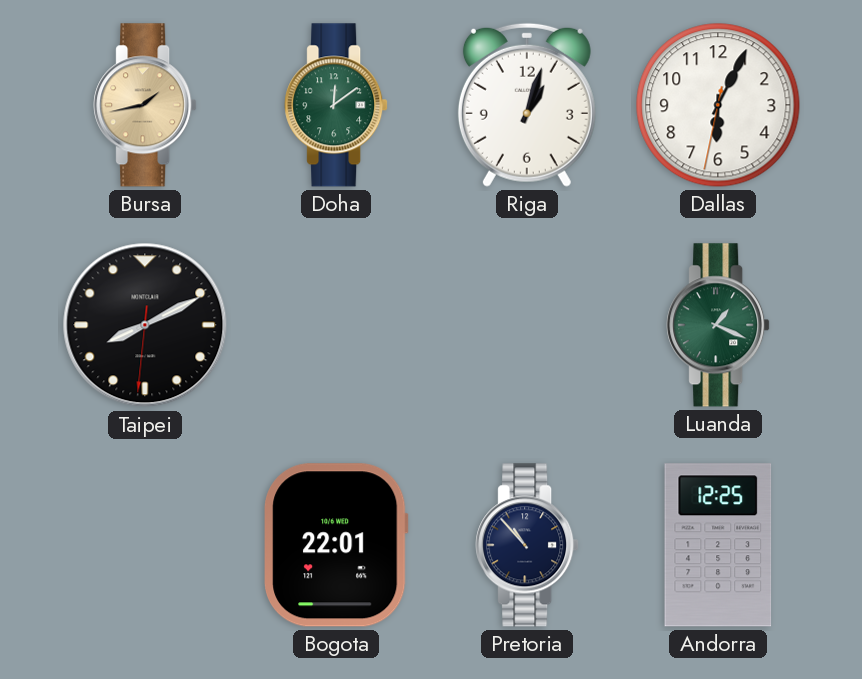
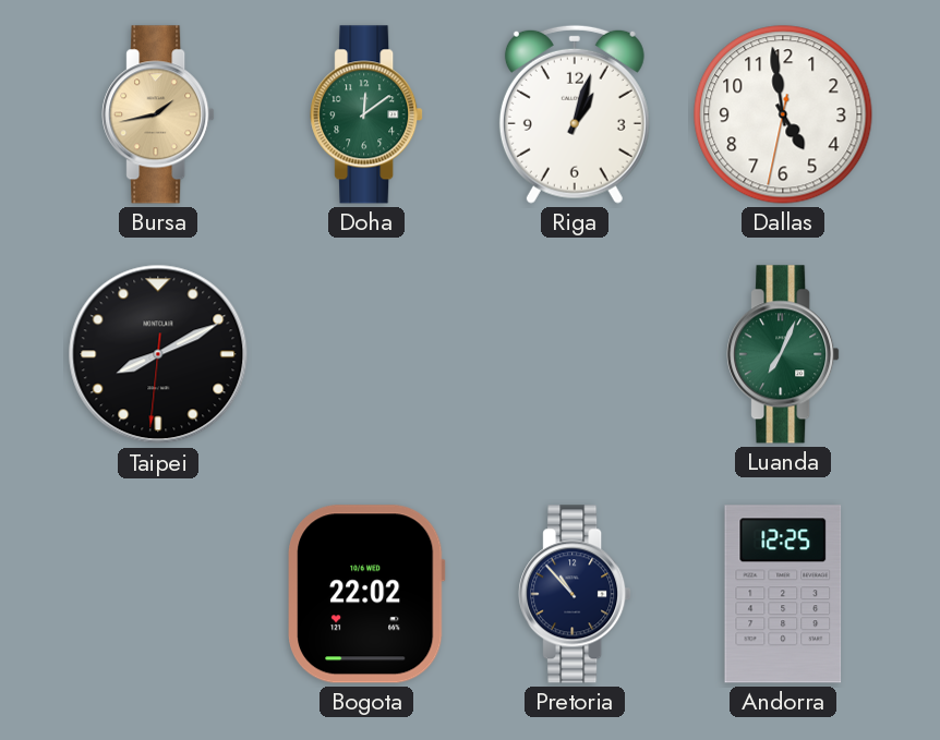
Dallas: 6:04 -> 4:58
Luanda: 1:19 -> 7:04
Bogota: 22:01 -> 22:02
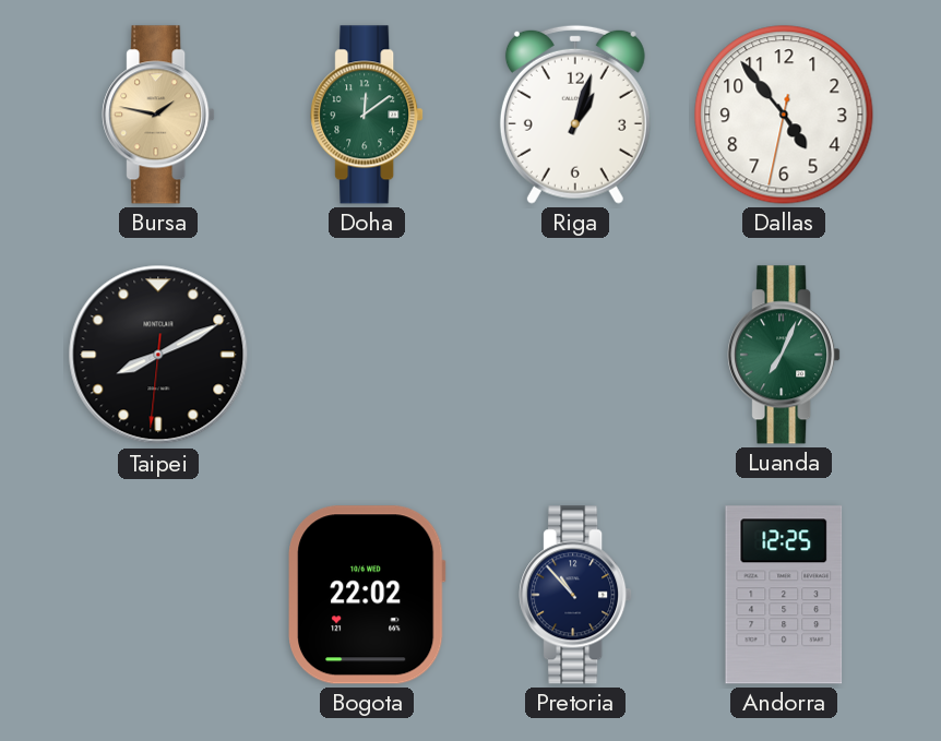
Bursa: 1:43 -> 1:47
Dallas: 4:58 -> 4:53
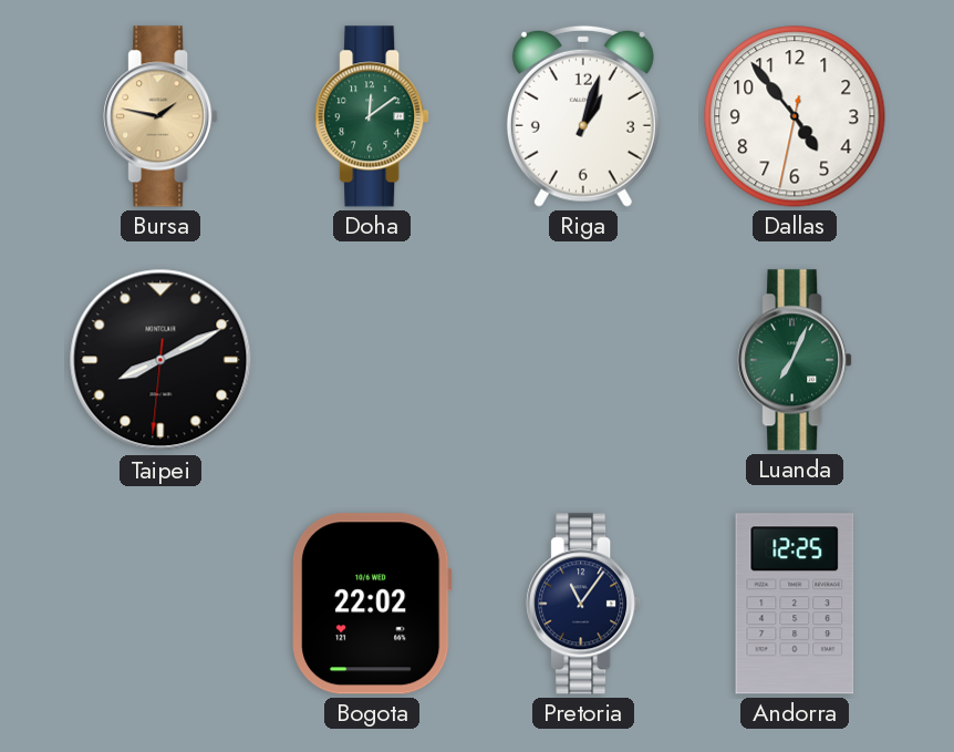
Pretoria: 10:53 -> 11:06
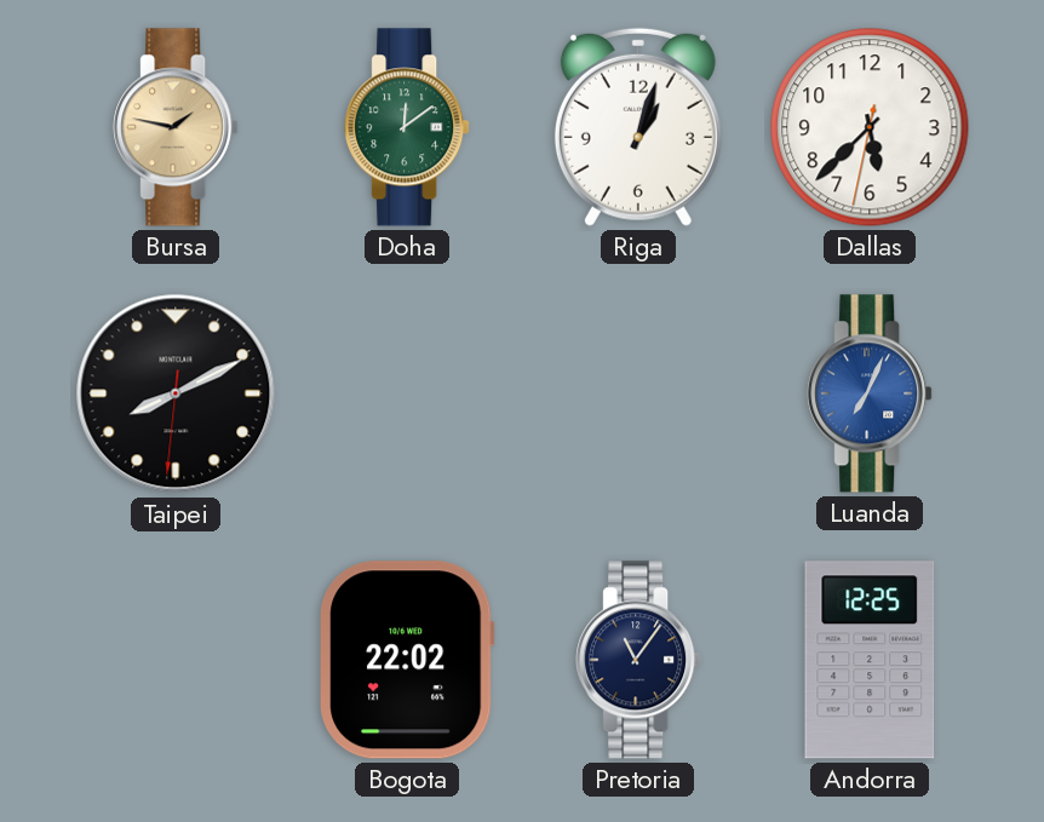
Dallas: 4:53 -> 5:37
Luanda dial: green -> blue
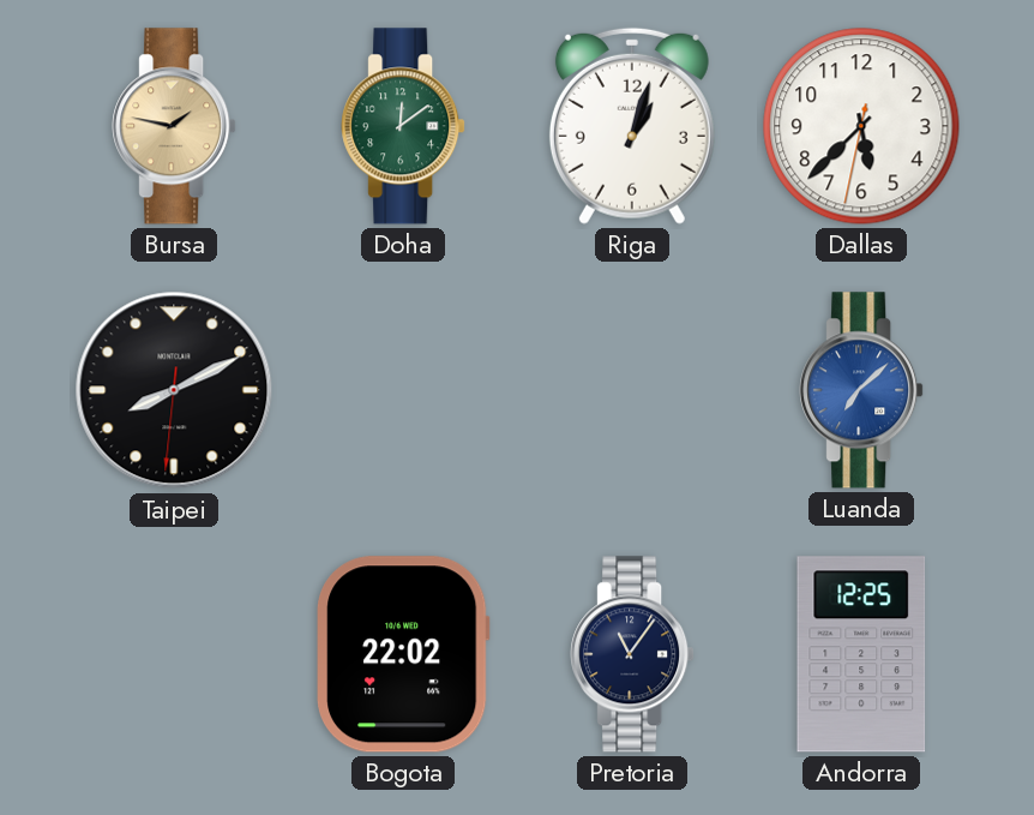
Luanda: 7:04 -> 7:08
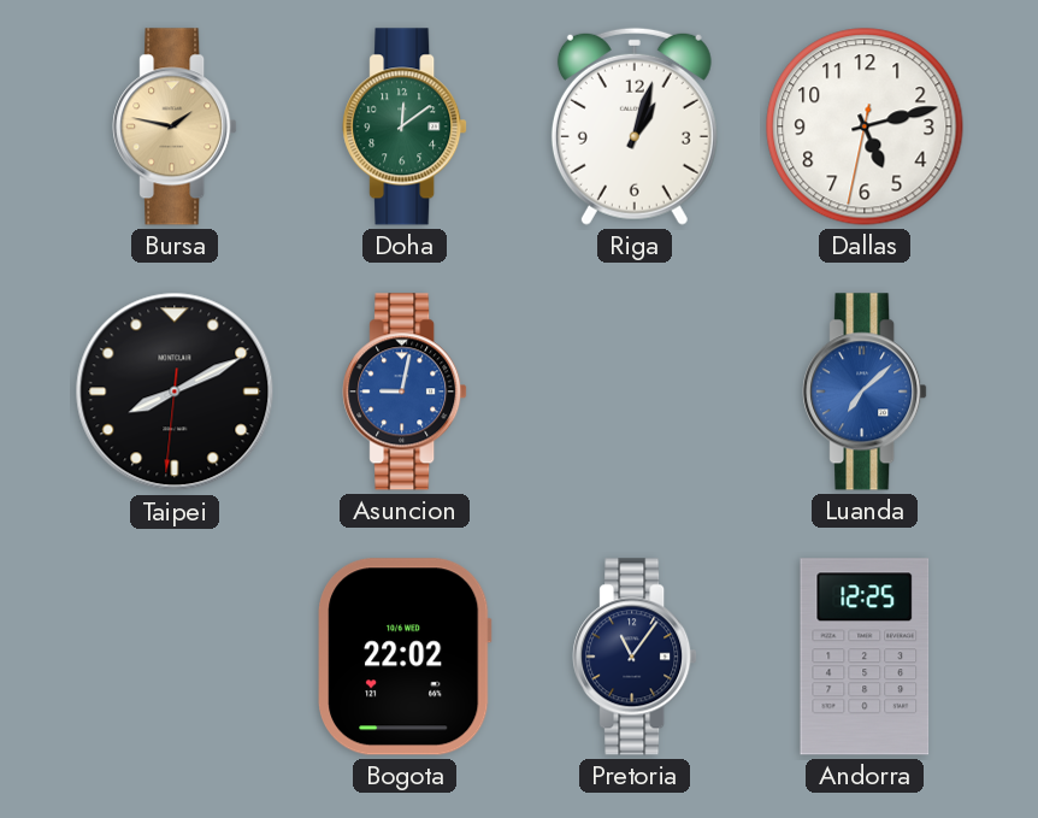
Dallas: 5:37 -> 5:12
Asuncion: none -> 9:02
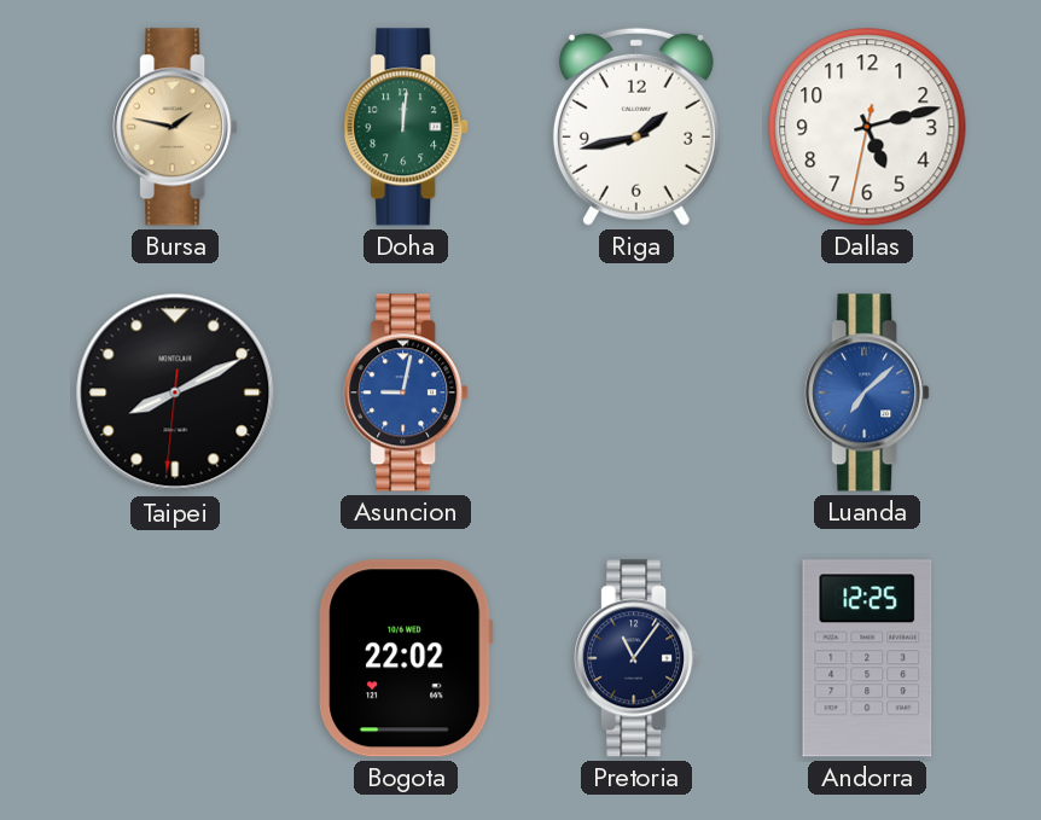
Doha: 12:09 -> 12:01
Riga: 1:03 -> 1:43
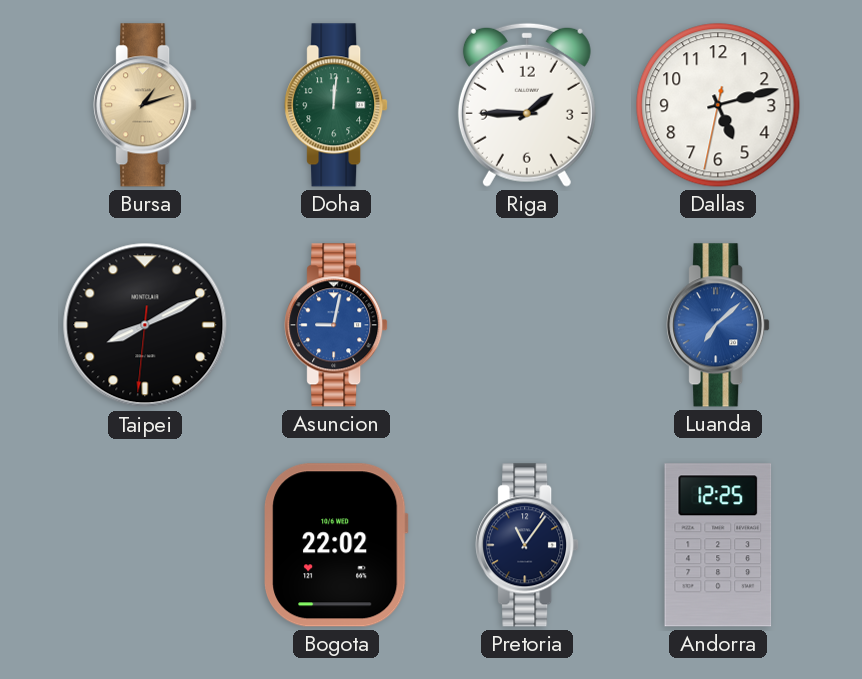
Bursa: 1:47 -> 1:12
Riga: 1:43 -> 1:45
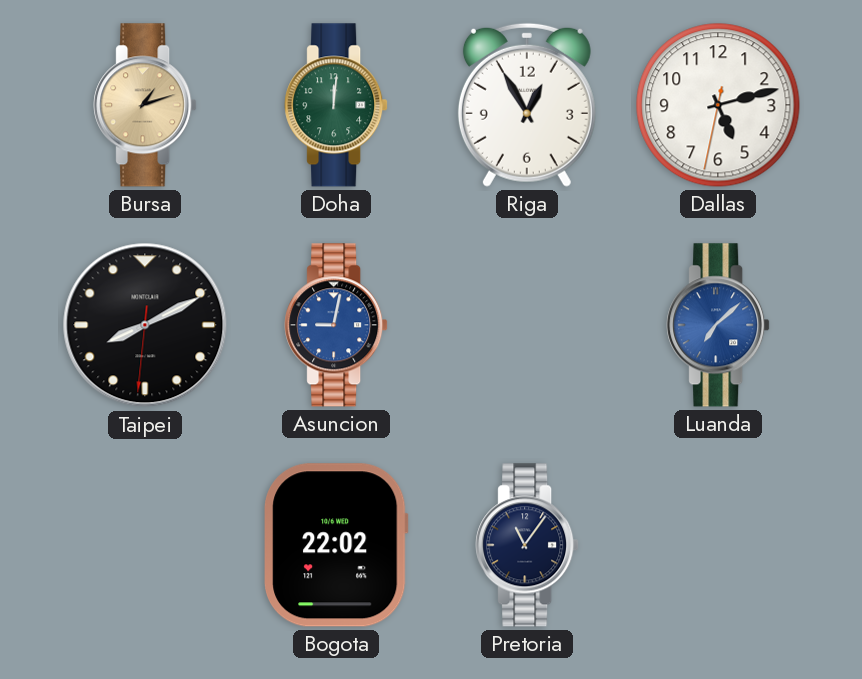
Riga: 1:45 -> 12:55
Andorra: 12:25 -> none
